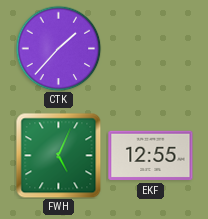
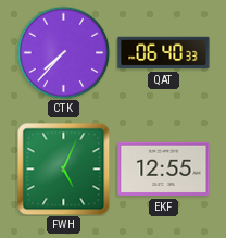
CTK: 1:37 -> 7:37
QAT: none -> 06:40
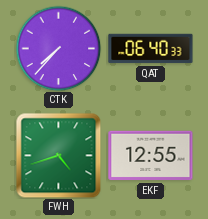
FWH: 5:04 -> 4:42
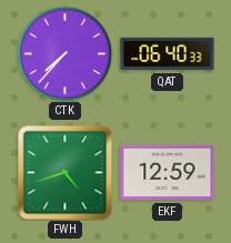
EKF: 12:55 -> 12:59
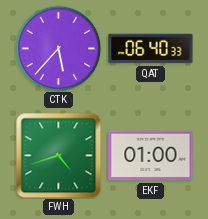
CTK: 7:37 -> 5:37
EKF: 12:59 -> 01:00
